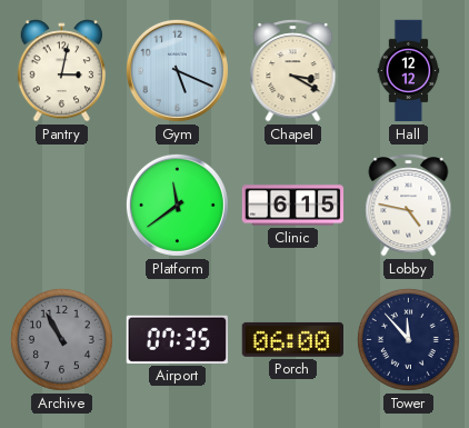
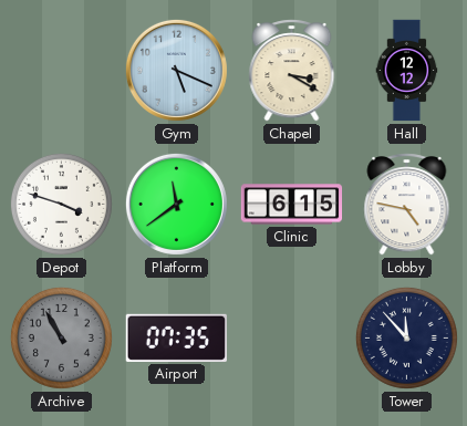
Pantry: 3:02 -> none
Depot: none -> 3:48
Porch: 06:00 -> none
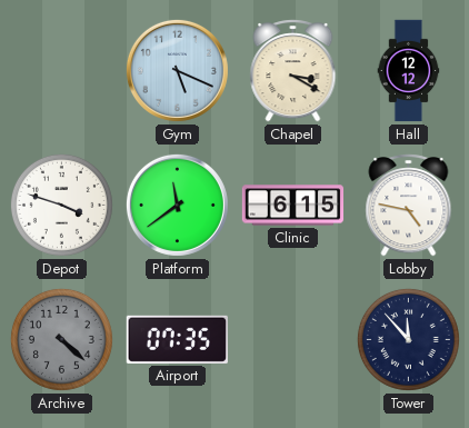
Archive: 10:55 -> 4:22
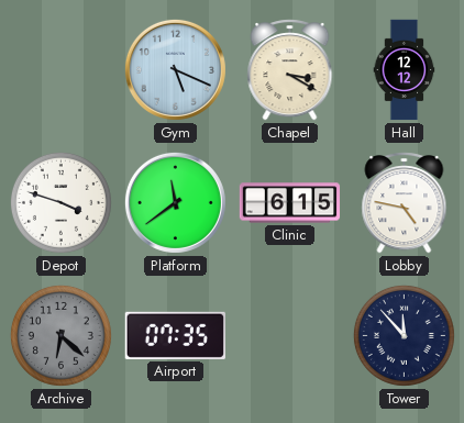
Archive: 4:22 -> 6:22
